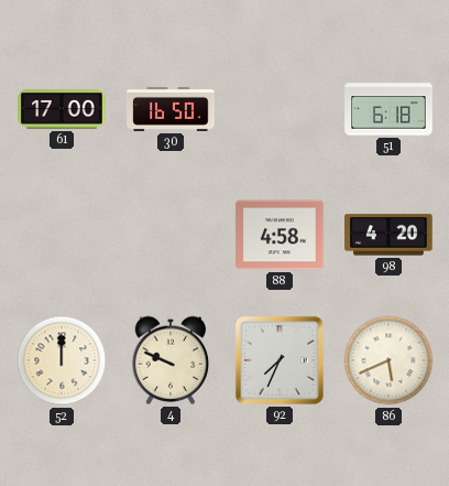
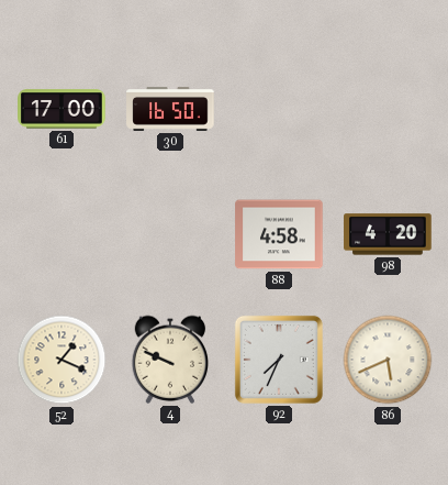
51: 6:18 -> none
52: 12:00 -> 1:19
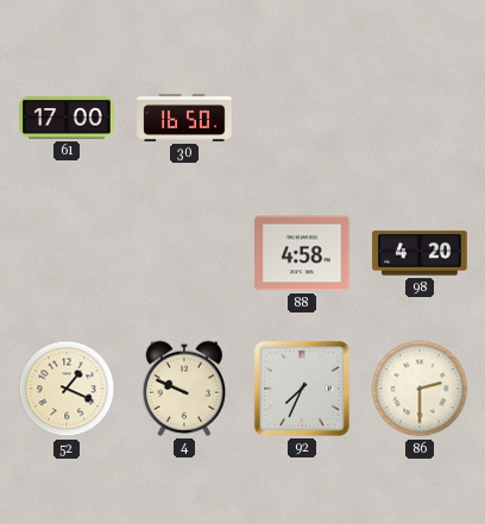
86: 5:41 -> 2:30
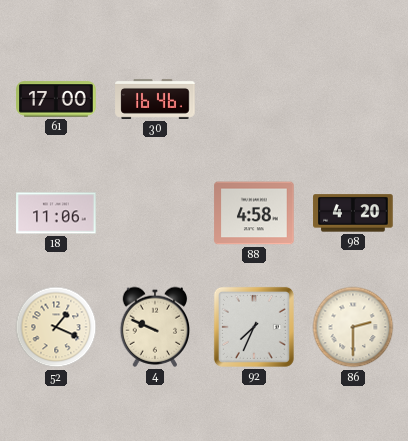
30: 16:50 -> 16:46
18: none -> 11:06
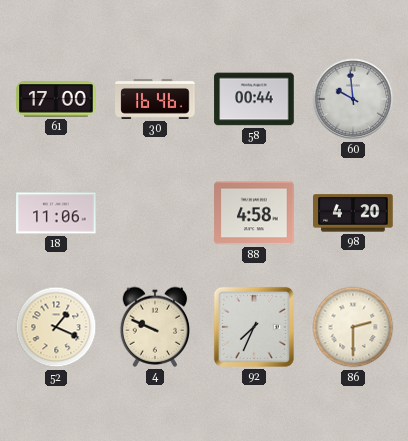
58: none -> 00:44
60: none -> 9:59
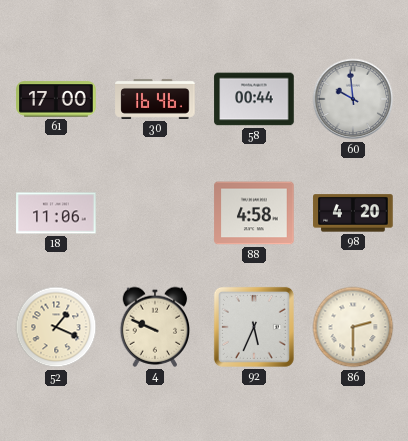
92: 7:34 -> 5:34
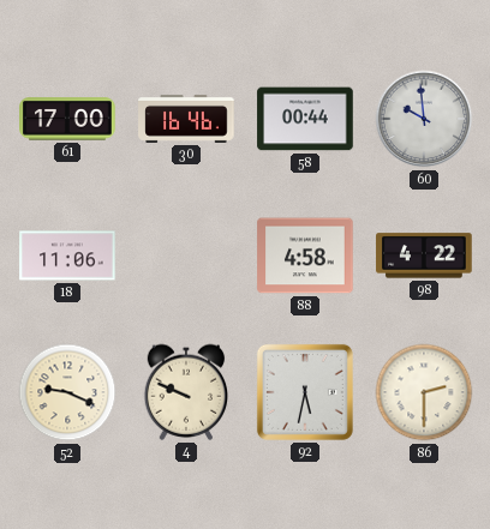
98: 4:20 -> 4:22
52: 1:19 -> 9:19
92: 5:34 -> 5:32
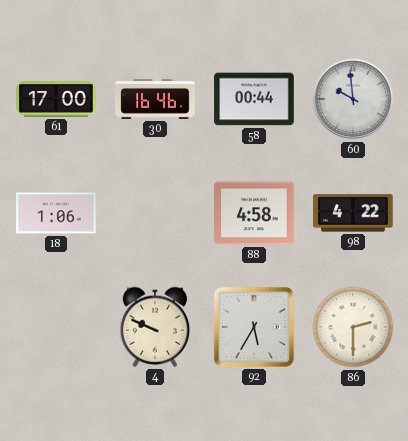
18: 11:06 -> 1:06
52: 9:19 -> none
92: 5:32 -> 5:35
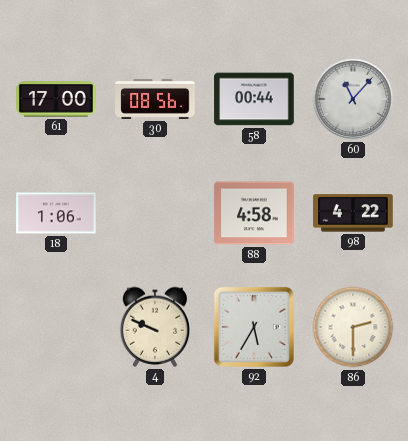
30: 16:46 -> 08:56
60: 9:59 -> 11:07
